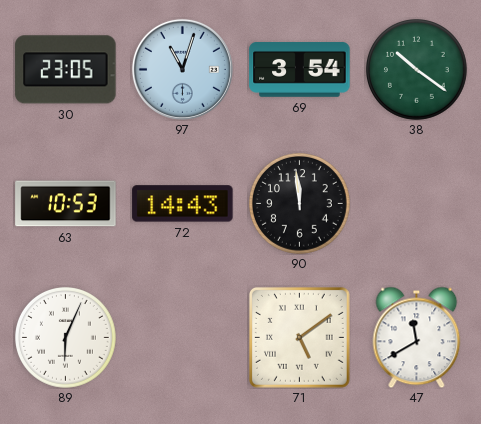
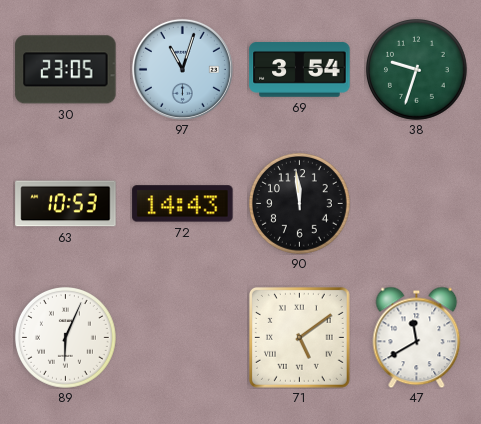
38: 10:21 -> 9:33
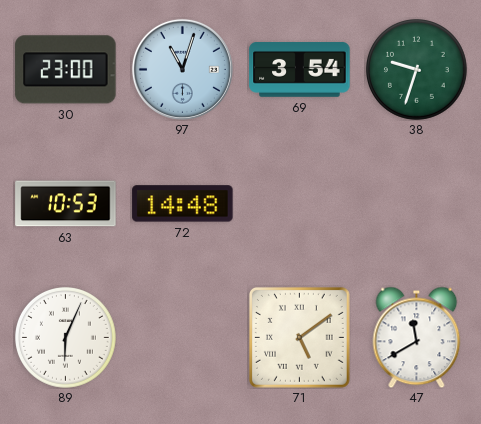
30: 23:05 -> 23:00
72: 14:43 -> 14:48
90: 11:59 -> none
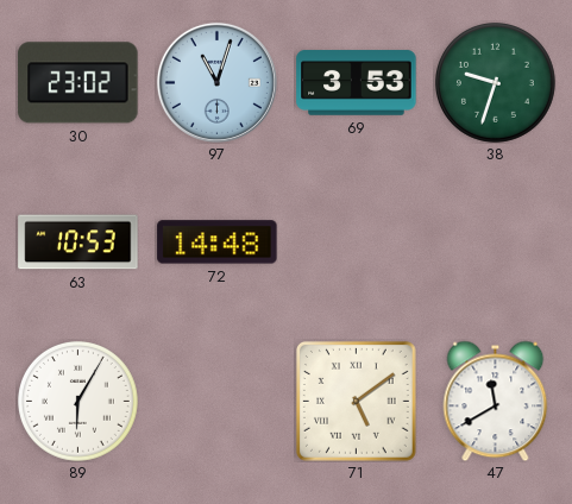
30: 23:00 -> 23:02
69: 3:54 -> 3:53
89: 6:04 -> 6:05
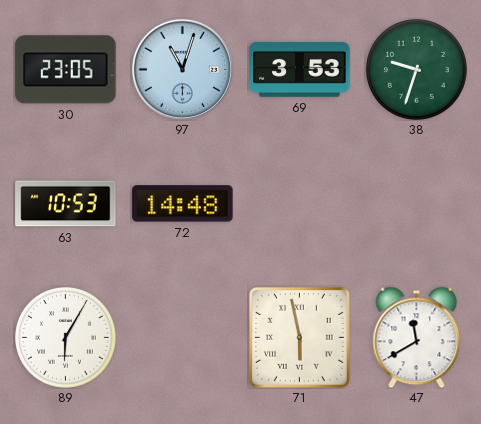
30: 23:02 -> 23:05
71: 5:09 -> 5:58
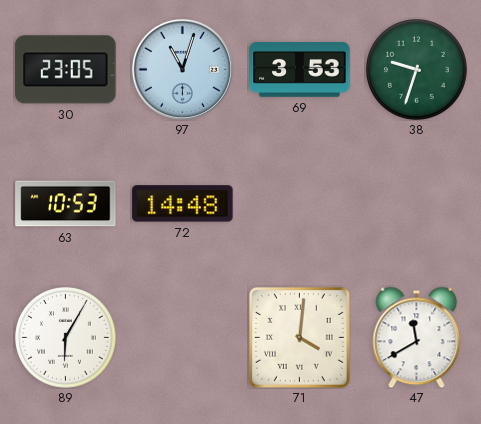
71: 5:58 -> 4:01
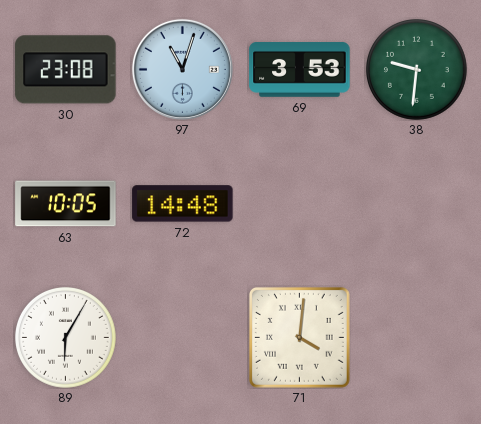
30: 23:05 -> 23:08
38: 9:33 -> 9:31
63: 10:53 -> 10:05
47: 11:40 -> none
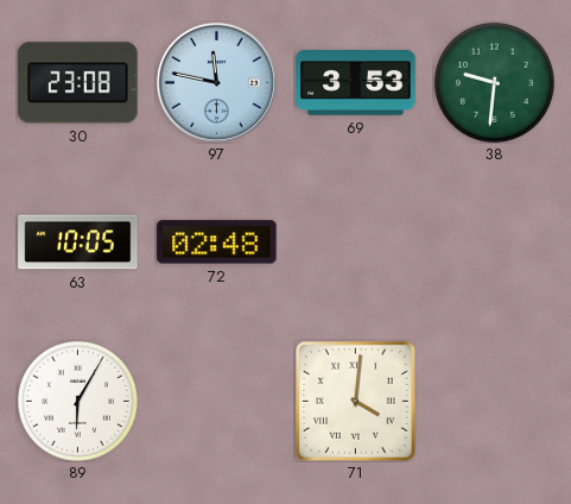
97: 11:03 -> 11:47
72: 14:48 -> 02:48
